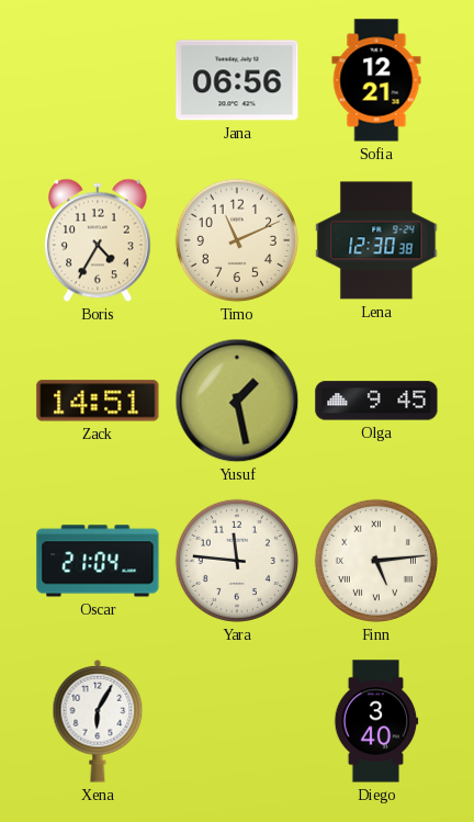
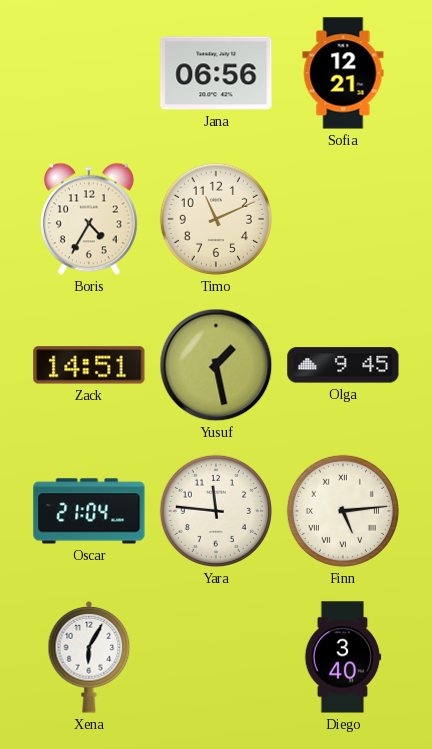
Lena: 12:30 -> none
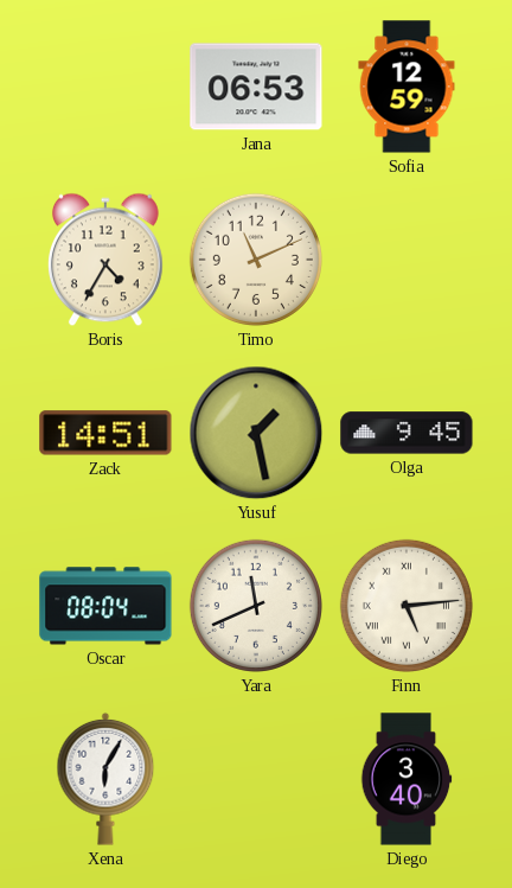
Jana: 06:56 -> 06:53
Sofia: 12:21 -> 12:59
Oscar: 21:04 -> 08:04
Yara: 11:46 -> 11:41
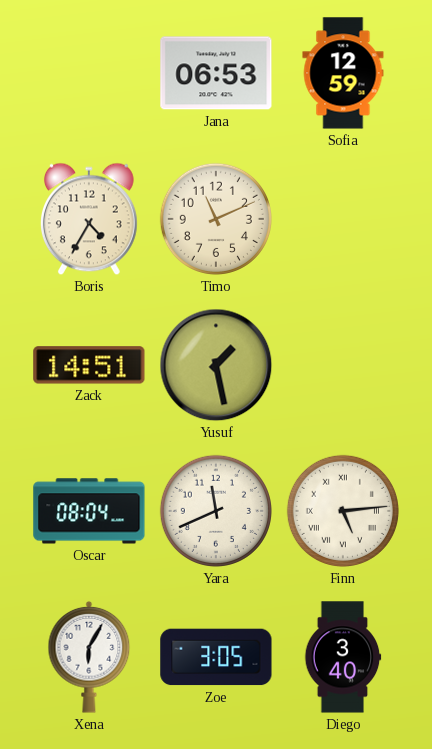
Olga: 9:45 -> none
Zoe: none -> 3:05
